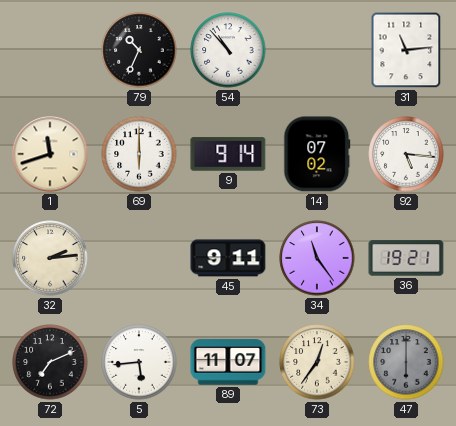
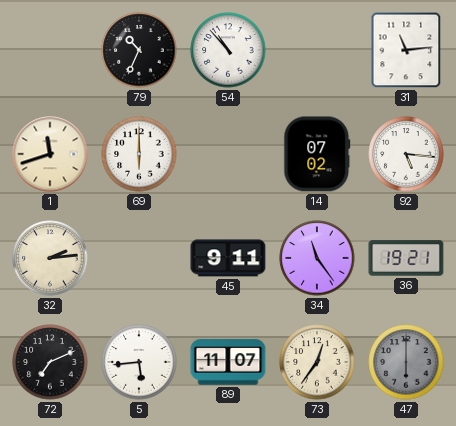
9: 9:14 -> none
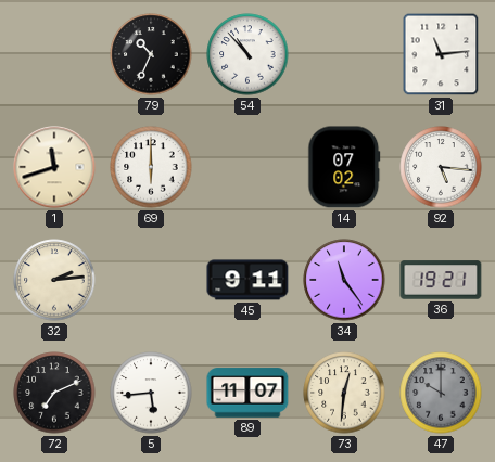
73: 12:36 -> 12:31
47: 6:00 -> 10:00
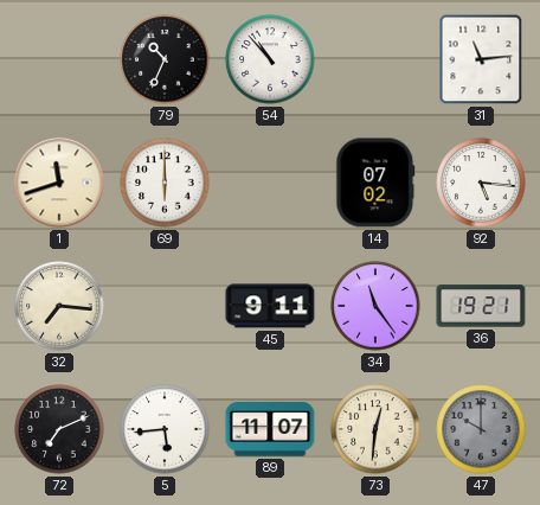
32: 2:14 -> 7:16
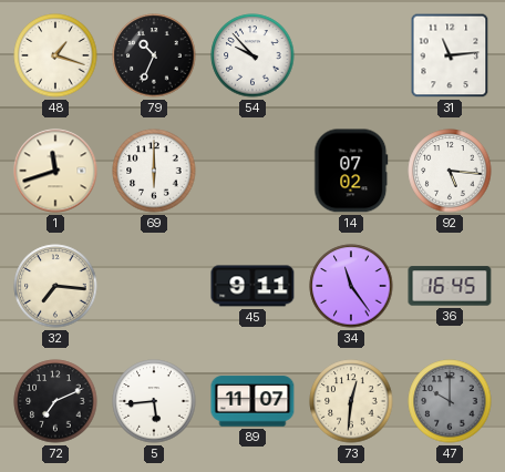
48: none -> 1:18
54: 10:53 -> 9:53
36: 19:21 -> 16:45
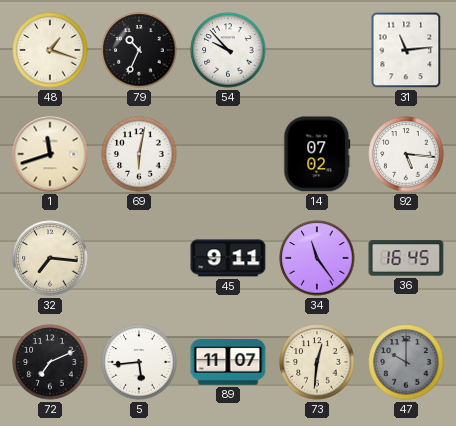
69: 6:00 -> 6:02
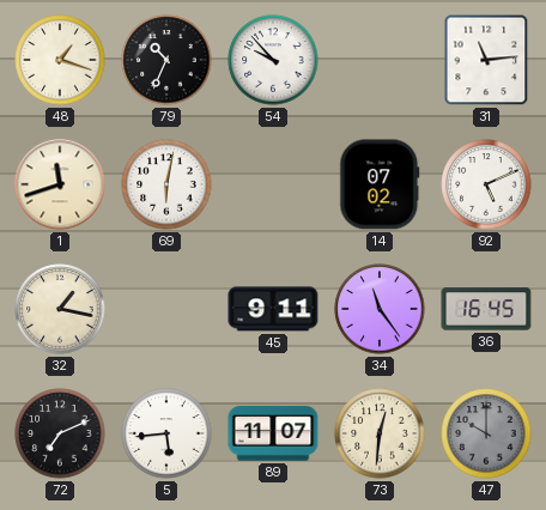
92: 5:16 -> 5:11
32: 7:16 -> 1:17
